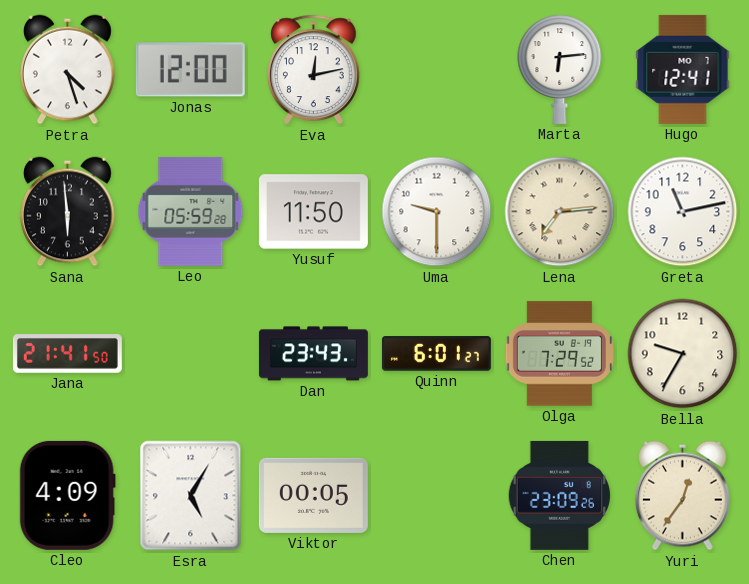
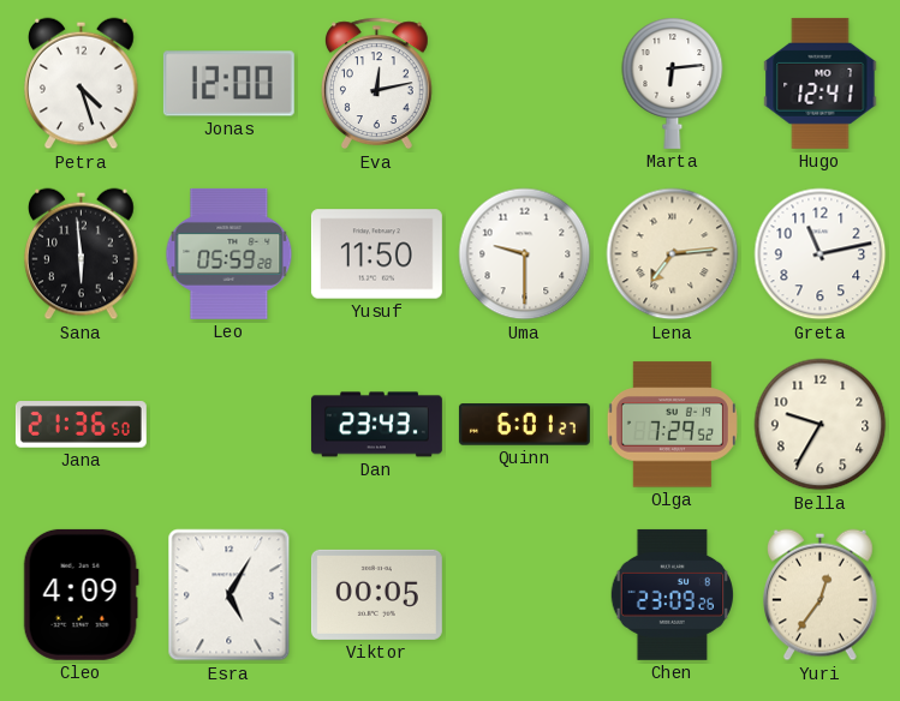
Jana: 21:41 -> 21:36
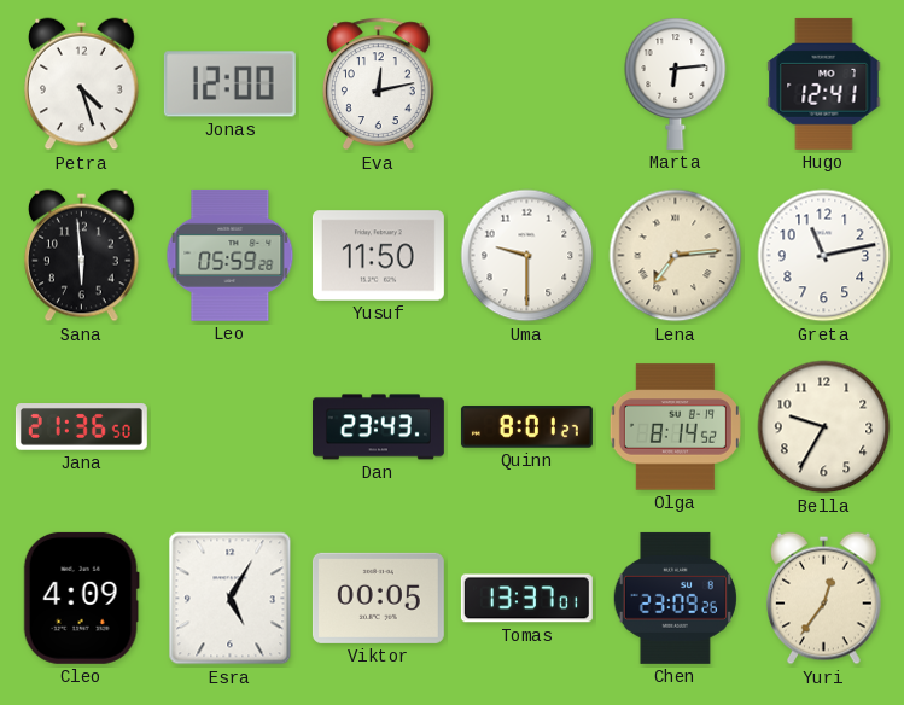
Quinn: 6:01 -> 8:01
Olga: 7:29 -> 8:14
Tomas: none -> 13:37
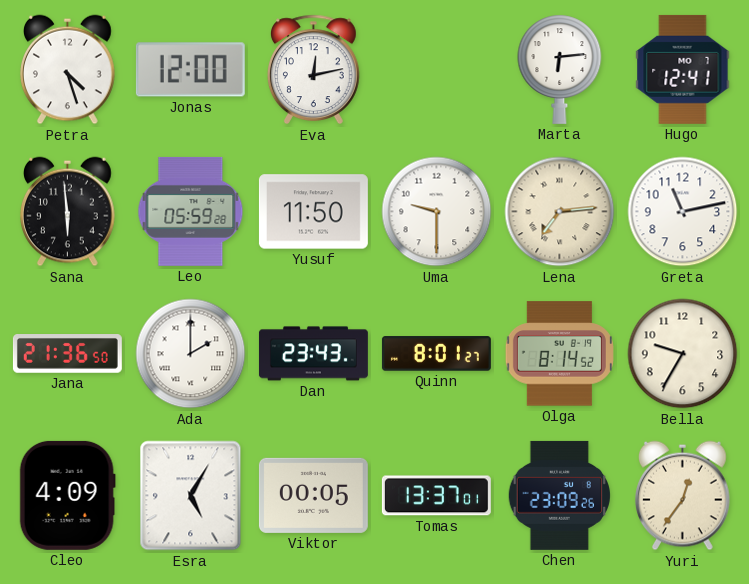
Ada: none -> 2:00
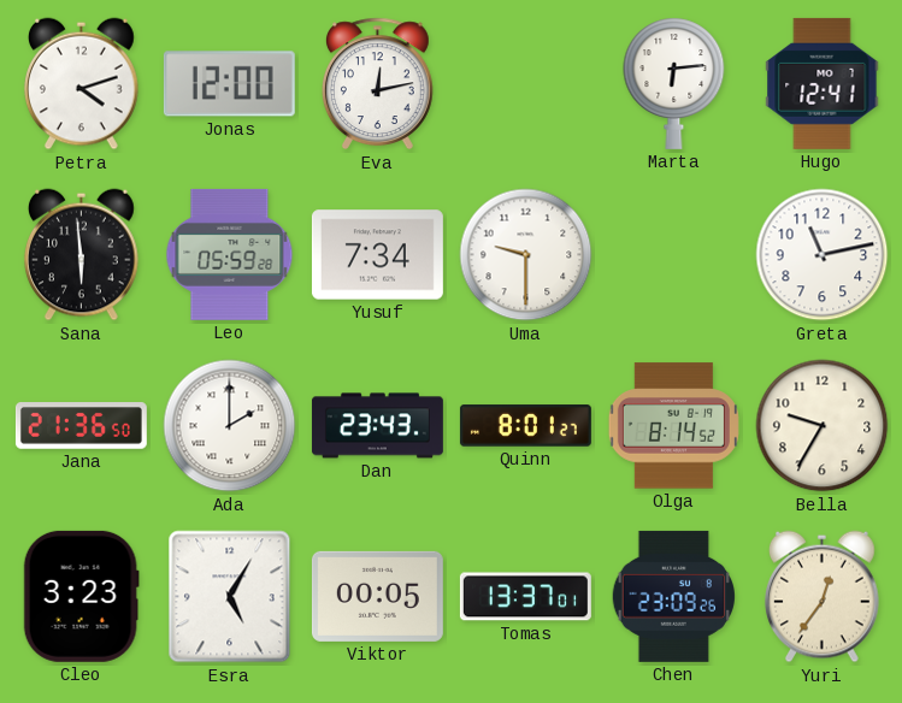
Petra: 4:27 -> 4:12
Yusuf: 11:50 -> 7:34
Lena: 7:14 -> none
Cleo: 4:09 -> 3:23
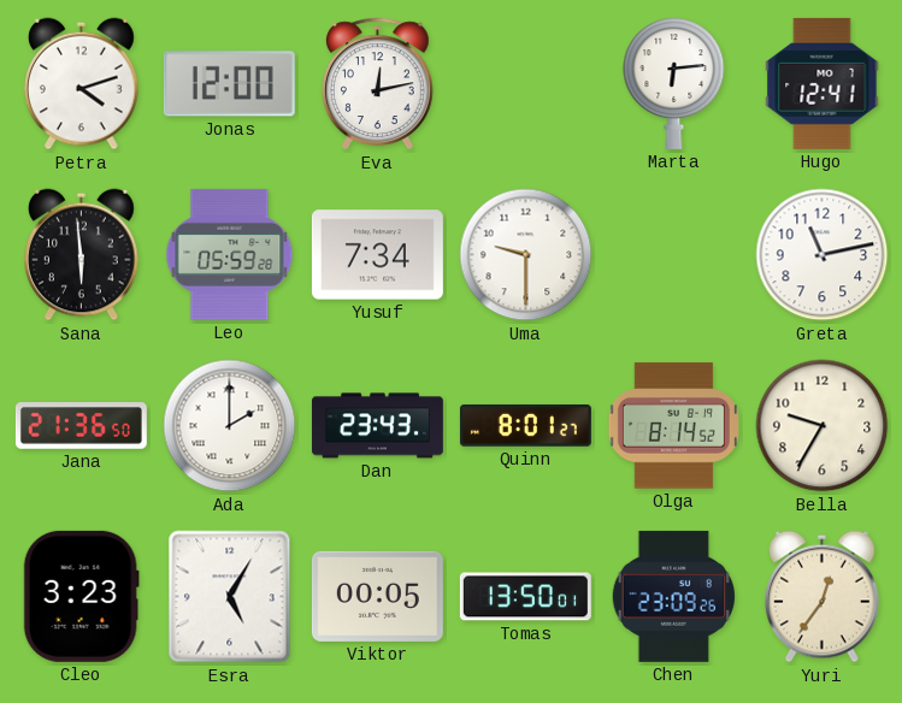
Tomas: 13:37 -> 13:50
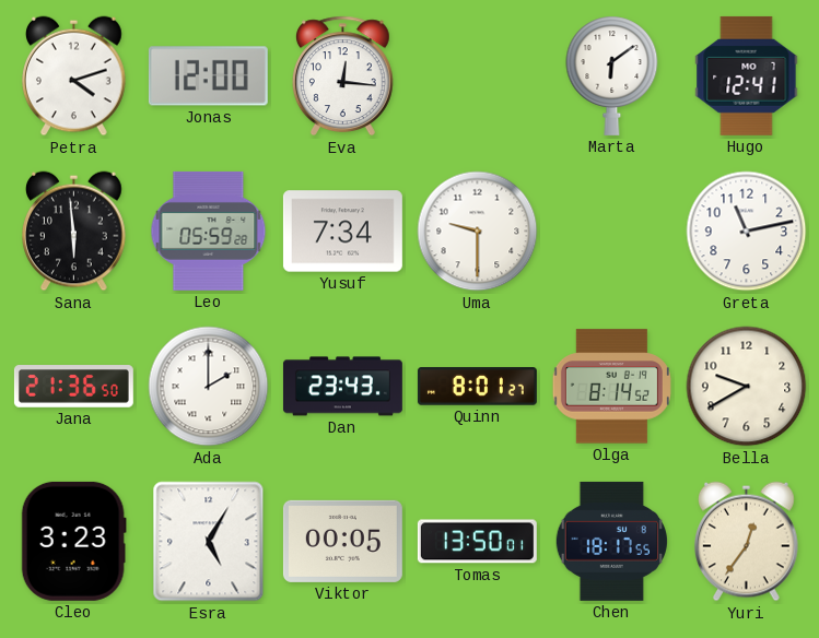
Eva: 12:13 -> 12:16
Marta: 6:14 -> 6:09
Bella: 9:35 -> 9:40
Chen: 23:09 -> 18:17
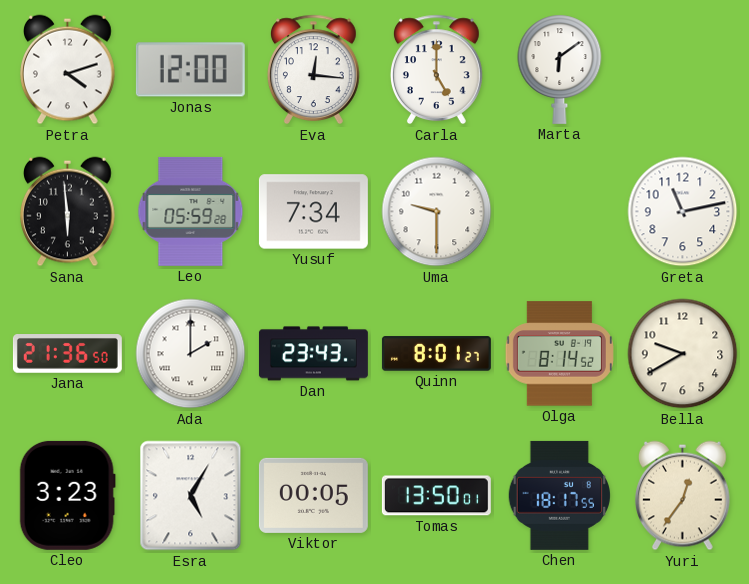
Carla: none -> 5:00
Hugo: 12:41 -> none
